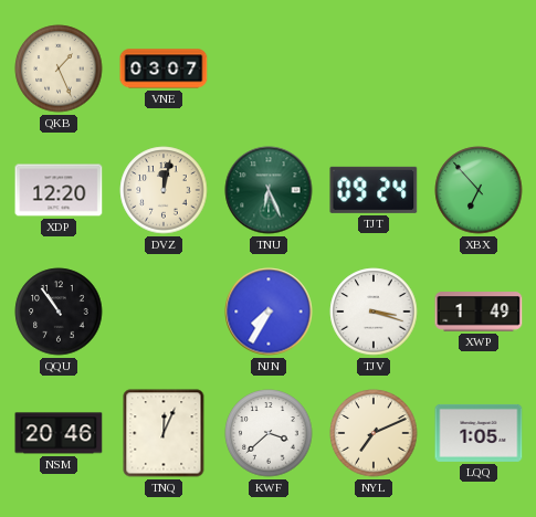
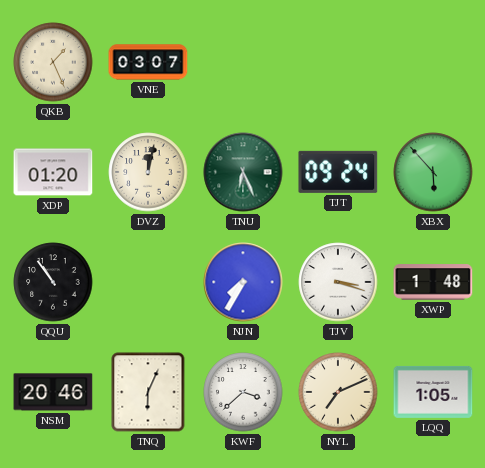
XDP: 12:20 -> 01:20
XBX: 6:53 -> 5:53
XWP: 1:49 -> 1:48
TNQ: 12:04 -> 6:04
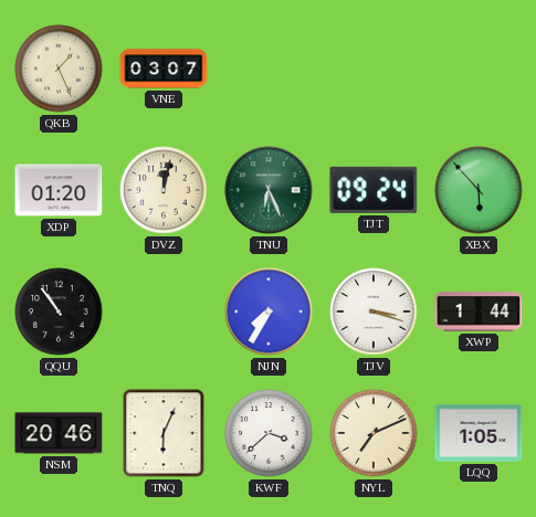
XWP: 1:48 -> 1:44
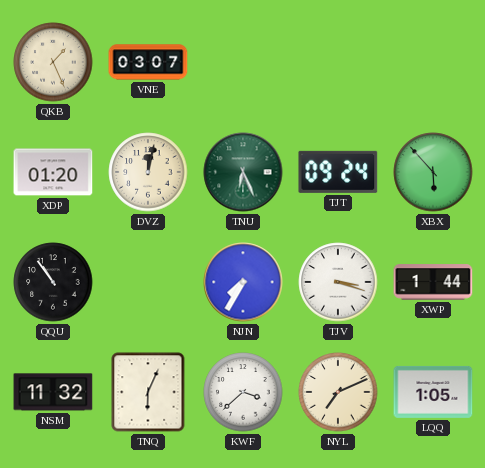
NSM: 20:46 -> 11:32
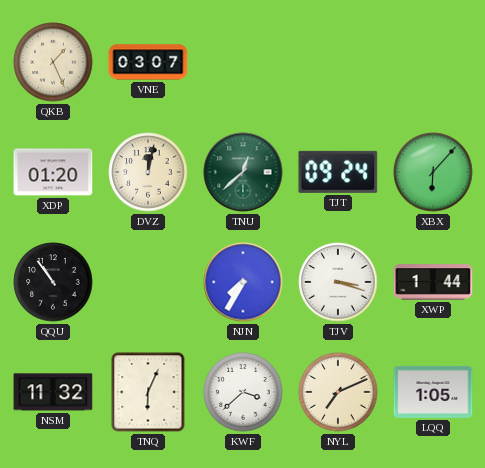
TNU: 6:26 -> 12:38
XBX: 5:53 -> 6:07
